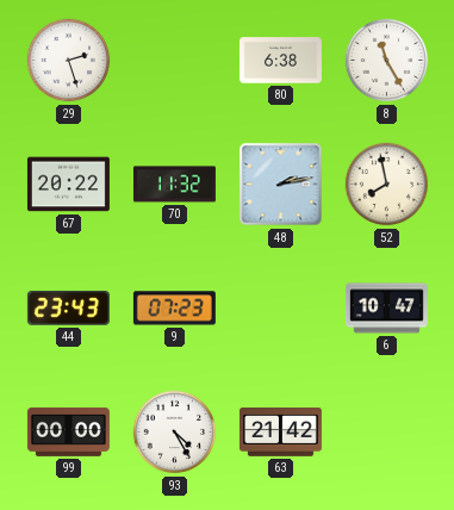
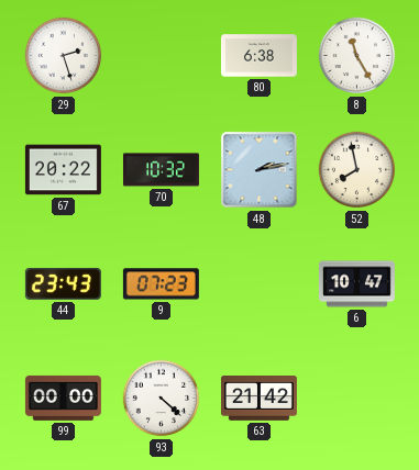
70: 11:32 -> 10:32
93: 4:25 -> 4:22
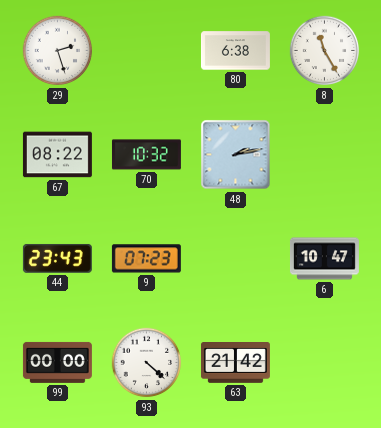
67: 20:22 -> 08:22
52: 7:58 -> none
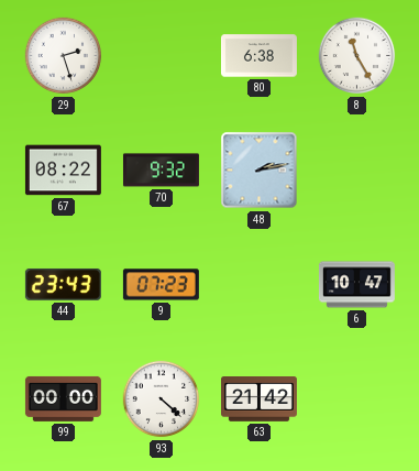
70: 10:32 -> 9:32
